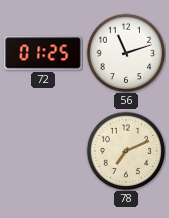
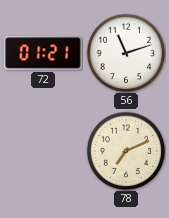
72: 01:25 -> 01:21
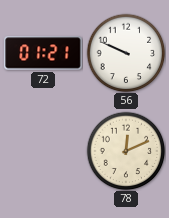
56: 11:12 -> 9:49
78: 7:11 -> 12:11
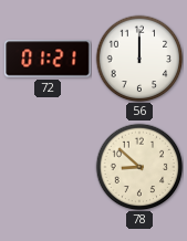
56: 9:49 -> 12:00
78: 12:11 -> 8:52
